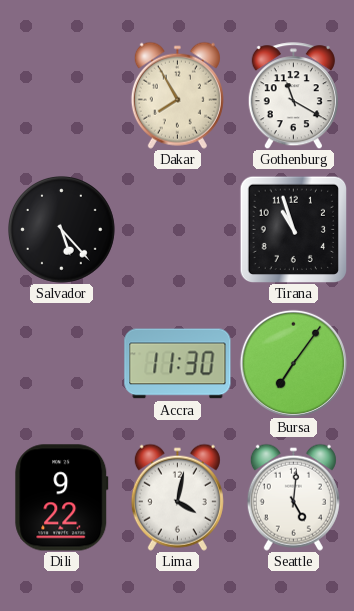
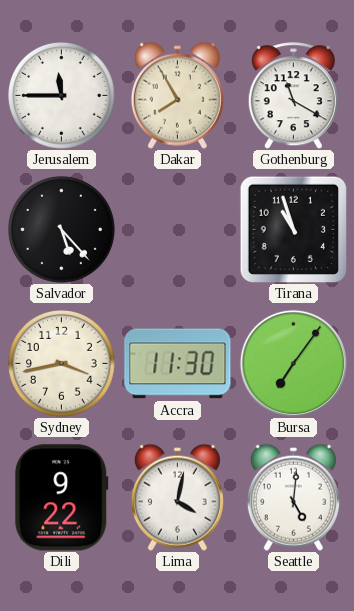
Jerusalem: none -> 11:45
Sydney: none -> 3:43
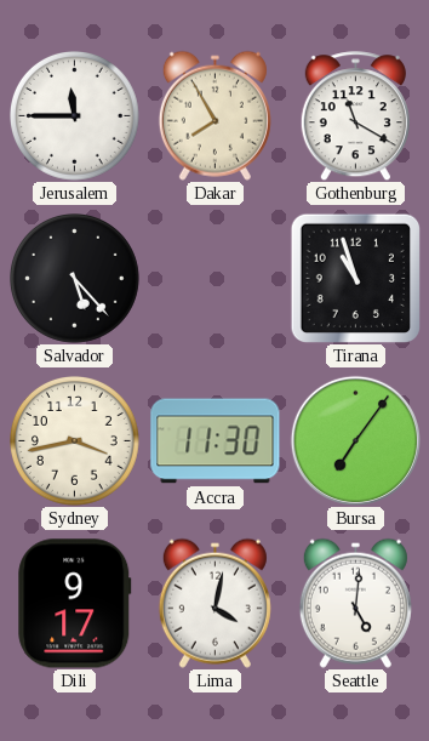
Dili: 9:22 -> 9:17
